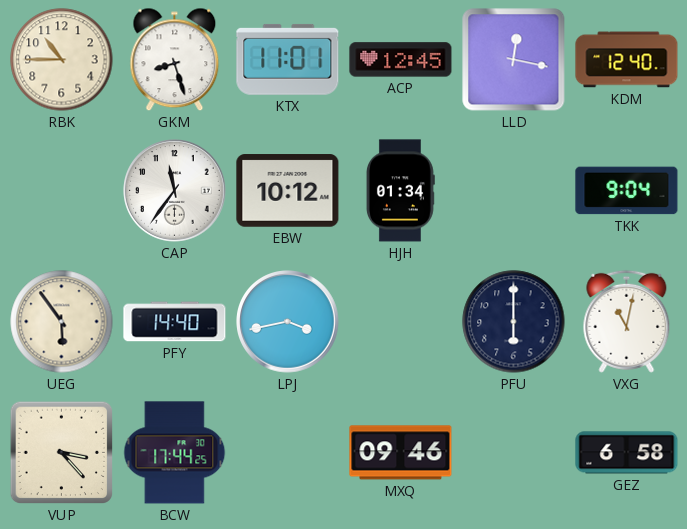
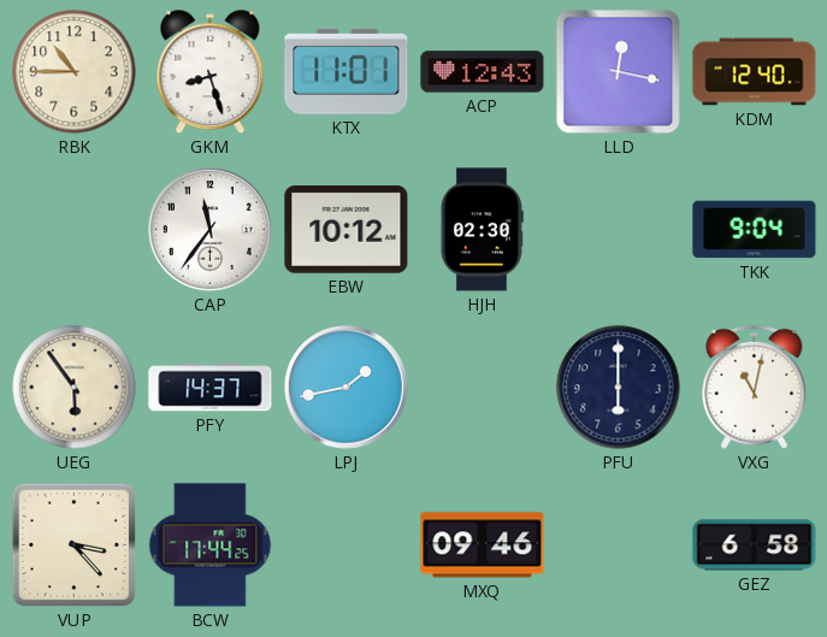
ACP: 12:45 -> 12:43
HJH: 01:34 -> 02:30
PFY: 14:40 -> 14:37
LPJ: 3:43 -> 1:43
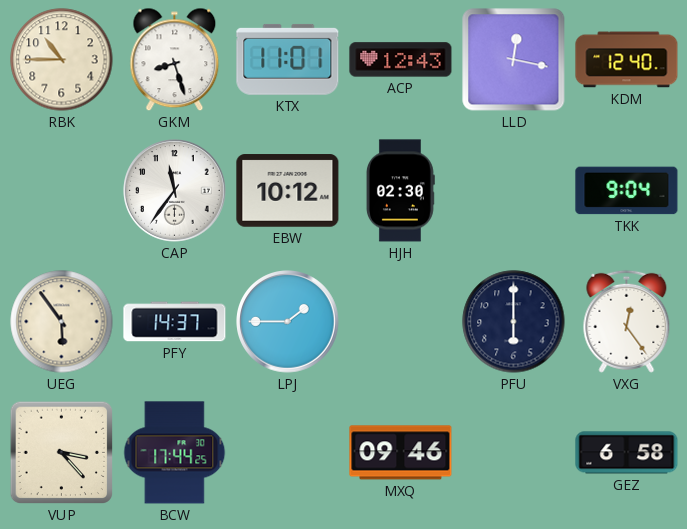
LPJ: 1:43 -> 1:45
VXG: 11:02 -> 12:24
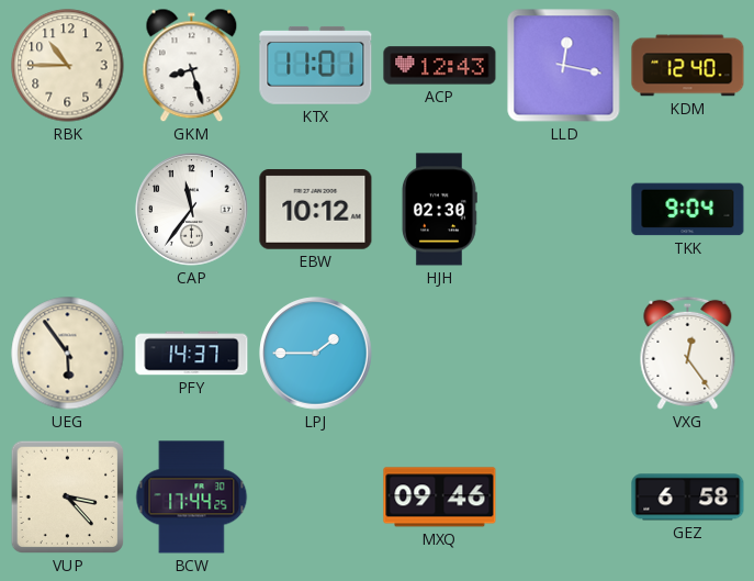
PFU: 6:00 -> none
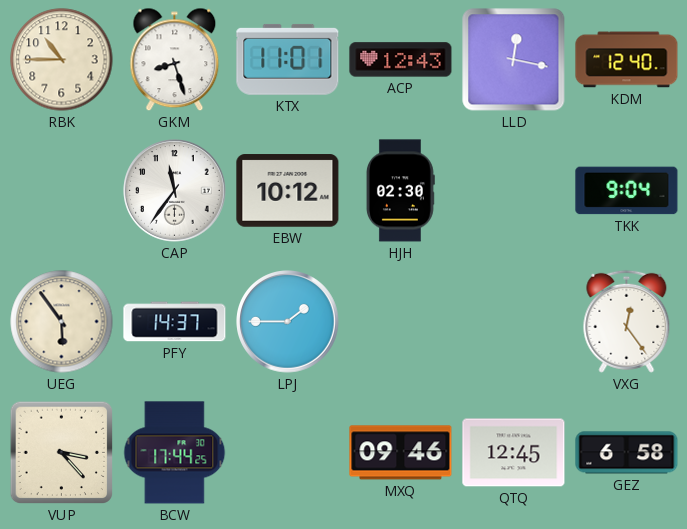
QTQ: none -> 12:45
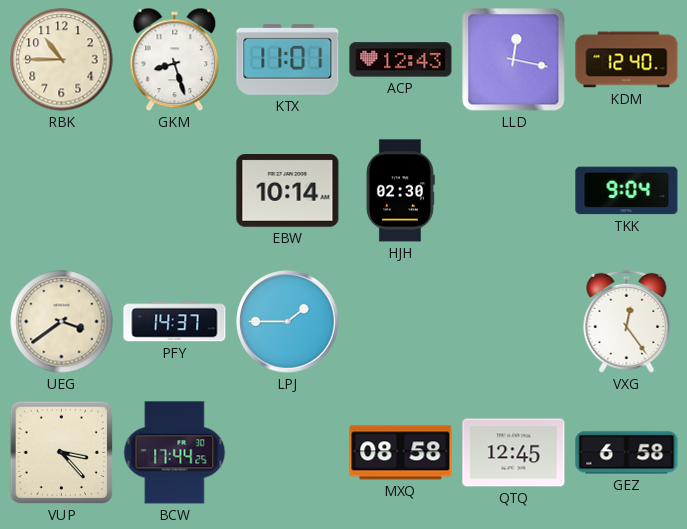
CAP: 11:36 -> none
EBW: 10:12 -> 10:14
UEG: 5:54 -> 3:39
MXQ: 09:46 -> 08:58
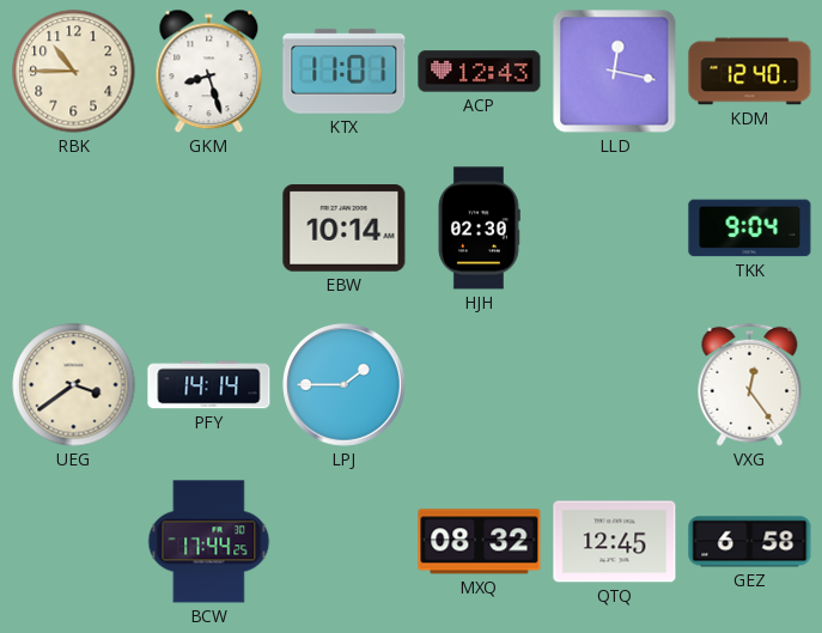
PFY: 14:37 -> 14:14
VUP: 3:23 -> none
MXQ: 08:58 -> 08:32
